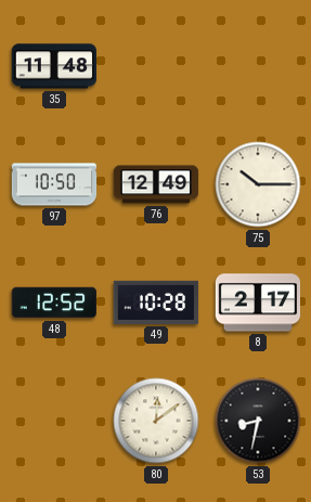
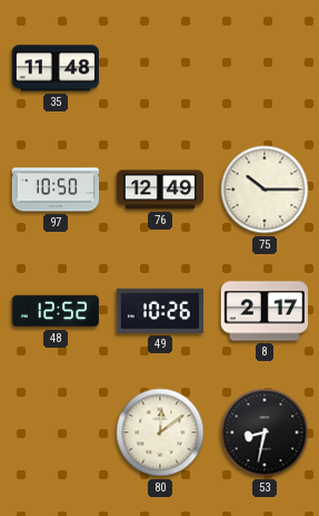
49: 10:28 -> 10:26
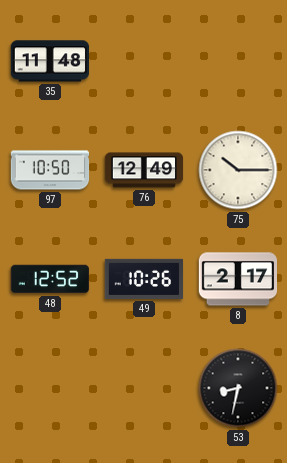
80: 12:09 -> none
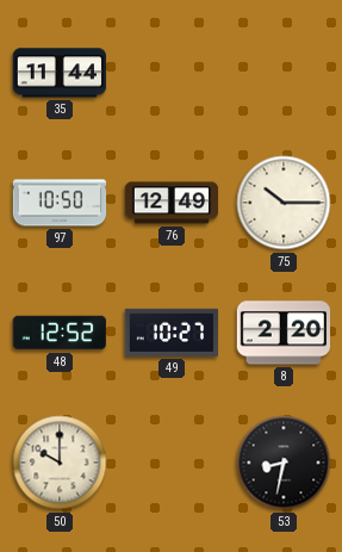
35: 11:48 -> 11:44
49: 10:26 -> 10:27
8: 2:17 -> 2:20
50: none -> 10:00
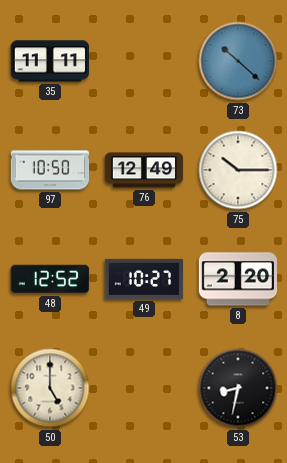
35: 11:44 -> 11:11
73: none -> 10:22
50: 10:00 -> 5:00
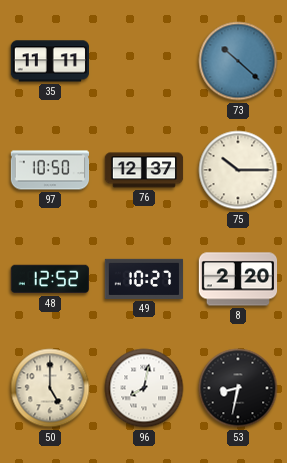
76: 12:49 -> 12:37
96: none -> 8:02
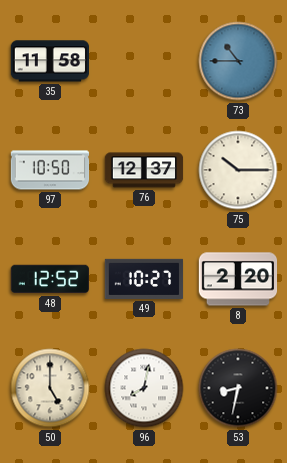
35: 11:11 -> 11:58
73: 10:22 -> 10:45
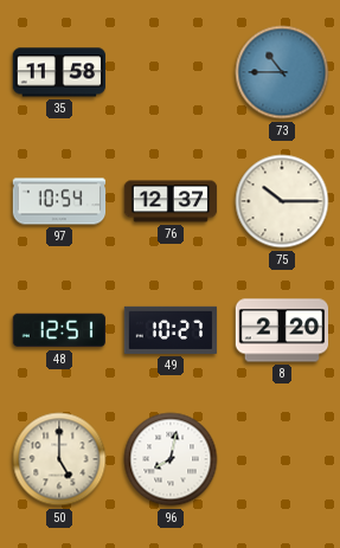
97: 10:50 -> 10:54
48: 12:52 -> 12:51
53: 8:32 -> none
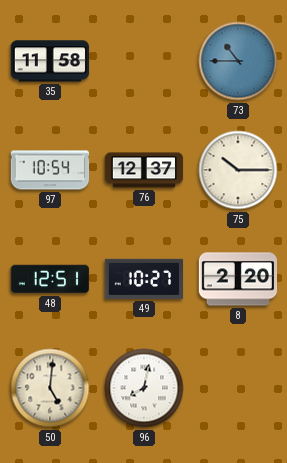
50: 5:00 -> 5:01
